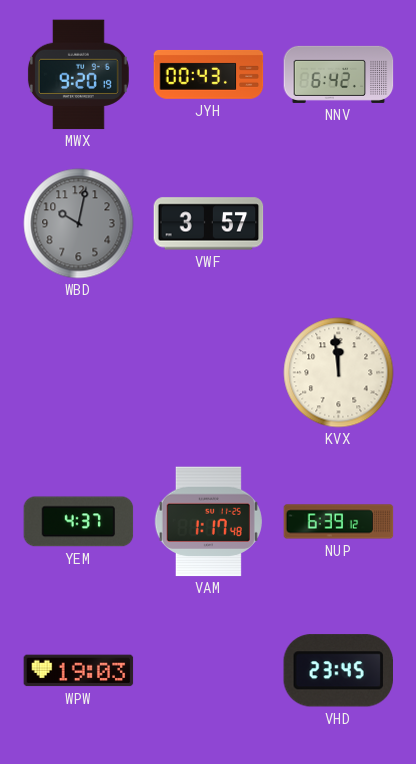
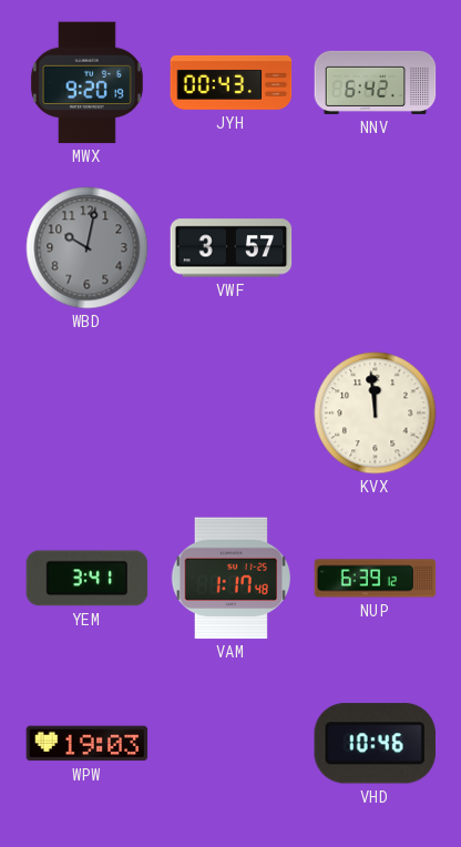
YEM: 4:37 -> 3:41
VHD: 23:45 -> 10:46
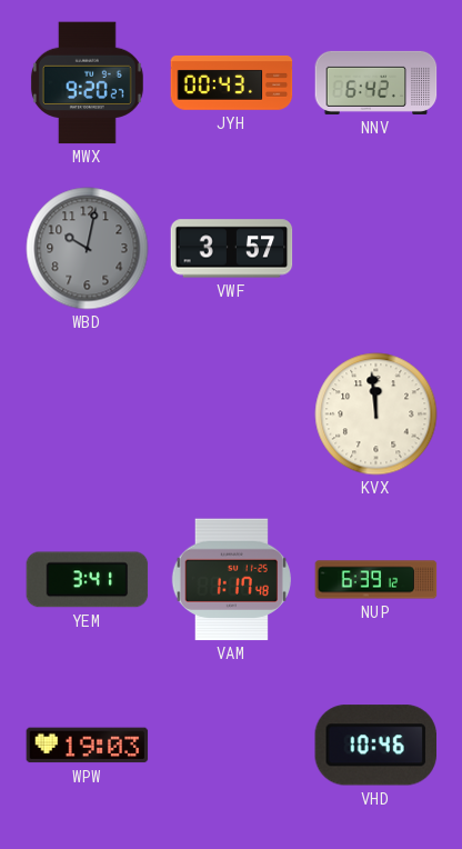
MWX: 9:20:19 -> 9:20:27
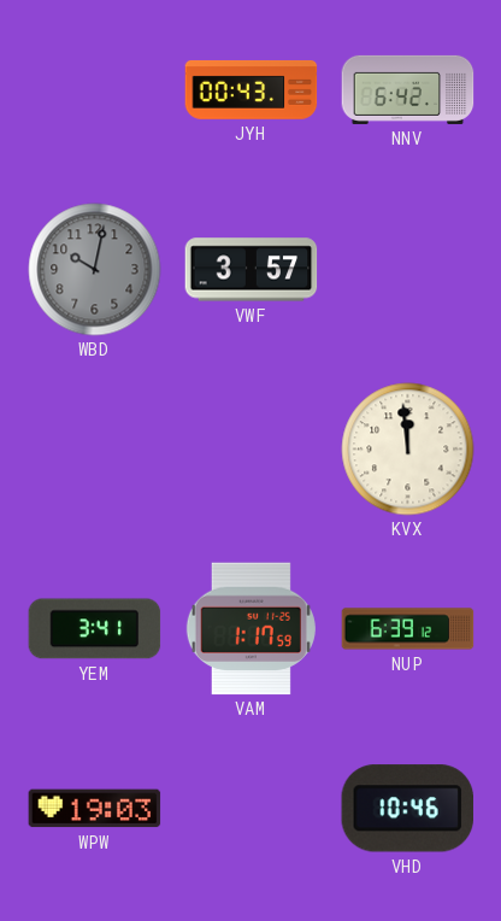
MWX: 9:20 -> none
VAM: 1:17:48 -> 1:17:59
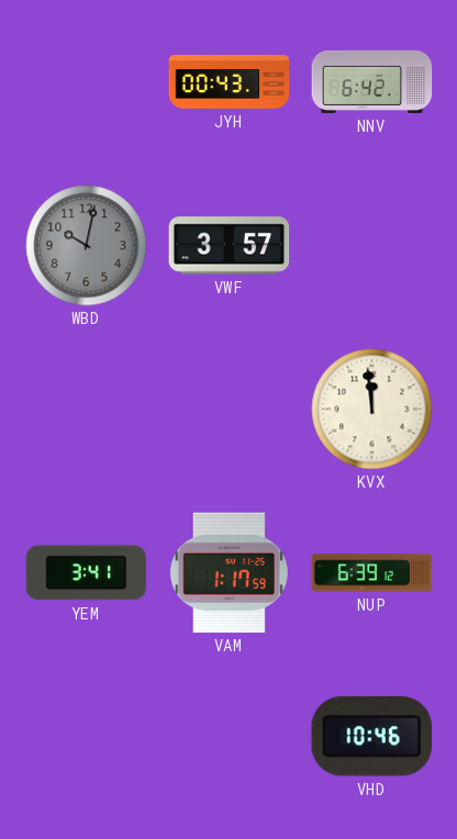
WPW: 19:03 -> none
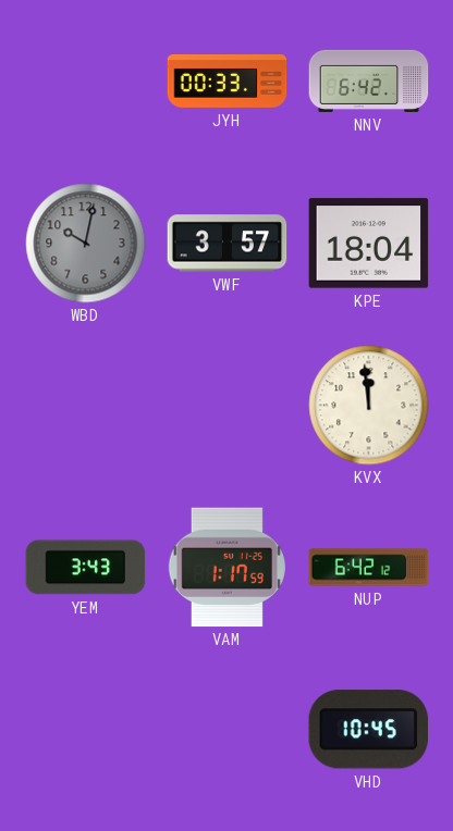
JYH: 00:43 -> 00:33
KPE: none -> 18:04
YEM: 3:41 -> 3:43
NUP: 6:39 -> 6:42
VHD: 10:46 -> 10:45
